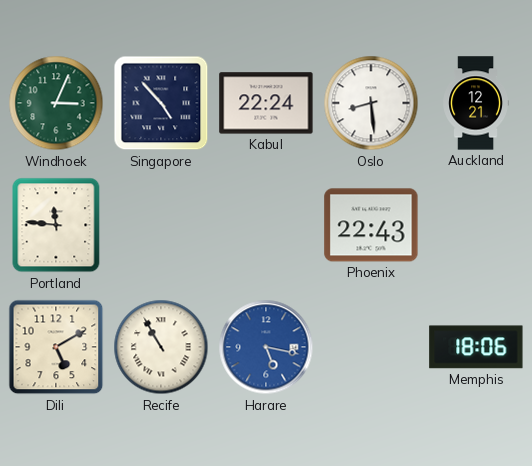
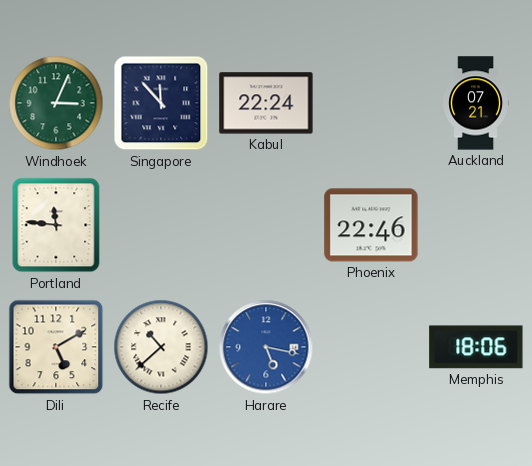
Singapore: 4:53 -> 11:53
Oslo: 8:29 -> none
Auckland: 12:21 -> 07:21
Phoenix: 22:43 -> 22:46
Recife: 10:55 -> 10:38
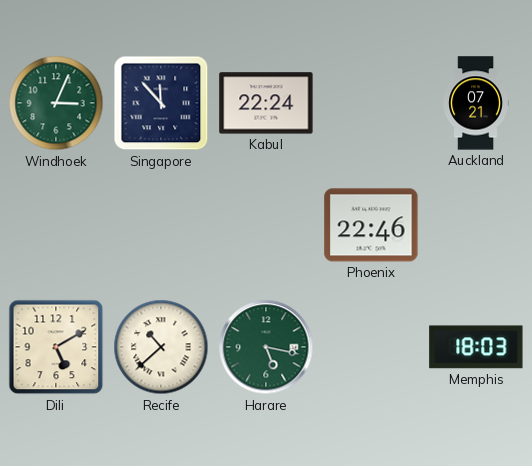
Portland: 11:46 -> none
Harare dial: blue -> green
Memphis: 18:06 -> 18:03
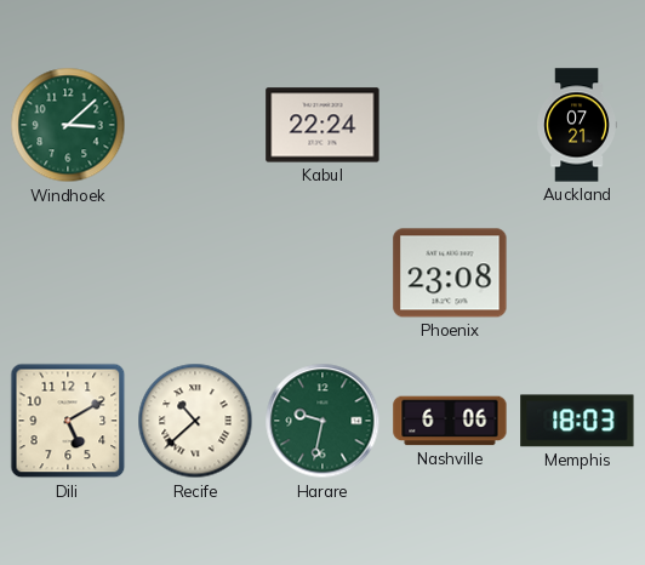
Windhoek: 3:04 -> 3:08
Singapore: 11:53 -> none
Phoenix: 22:46 -> 23:08
Harare: 5:17 -> 9:32
Nashville: none -> 6:06
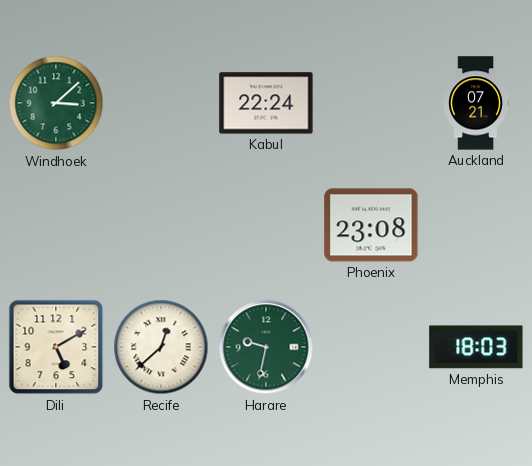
Recife: 10:38 -> 12:38
Nashville: 6:06 -> none
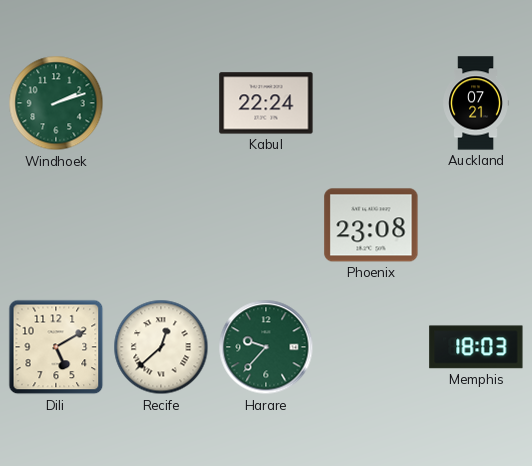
Windhoek: 3:08 -> 2:12
Harare: 9:32 -> 9:37
